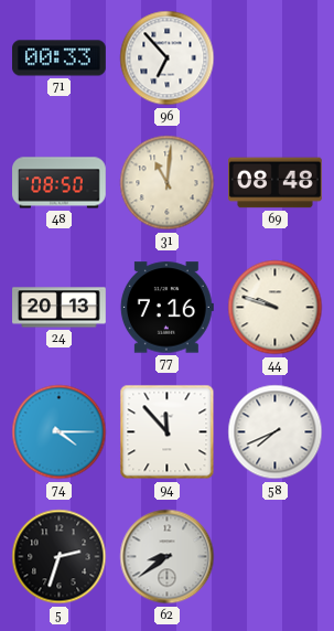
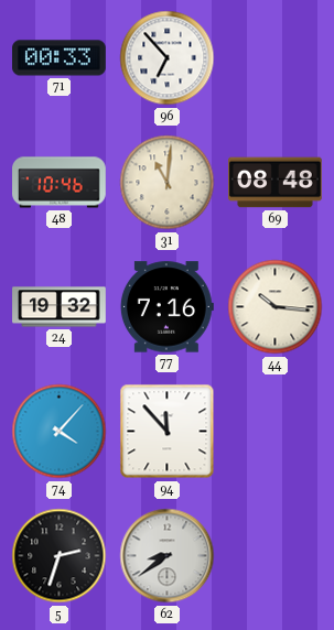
48: 08:50 -> 10:46
24: 20:13 -> 19:32
44: 9:48 -> 10:16
74: 4:15 -> 4:07
58: 7:41 -> none
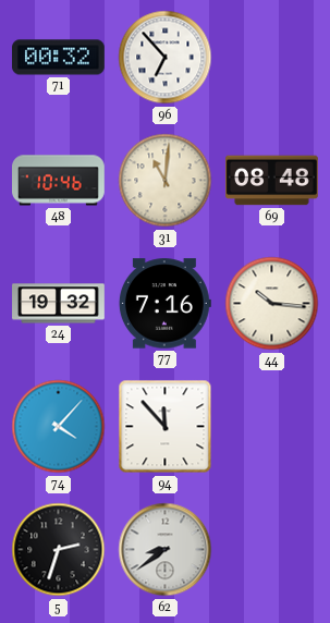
71: 00:33 -> 00:32
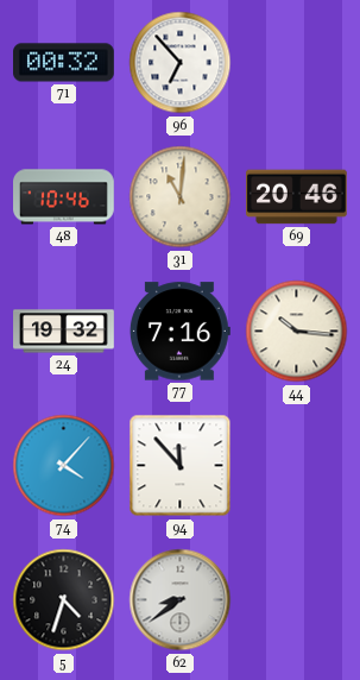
69: 08:48 -> 20:46
5: 2:33 -> 4:33
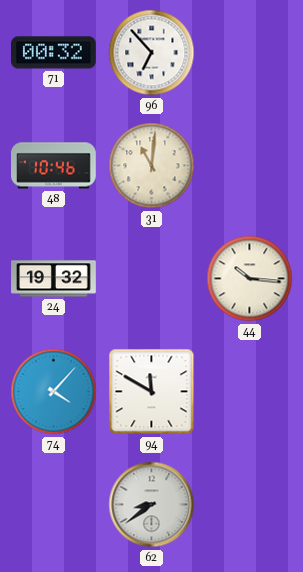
69: 20:46 -> none
77: 7:16 -> none
94: 11:53 -> 11:50
5: 4:33 -> none
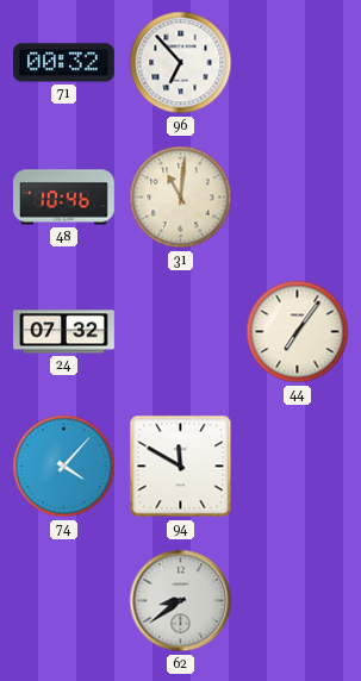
24: 19:32 -> 07:32
44: 10:16 -> 7:06
